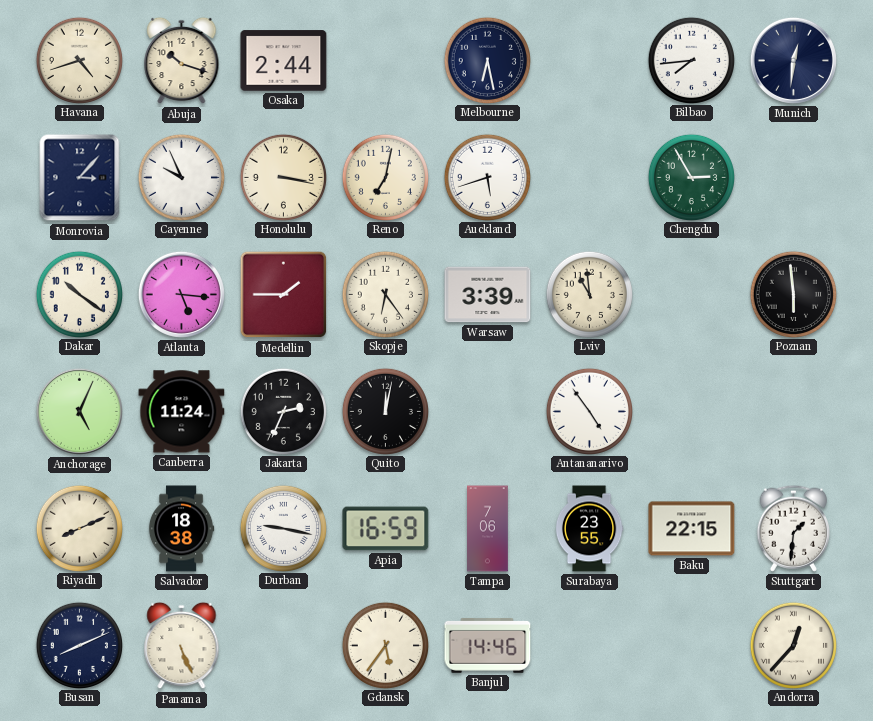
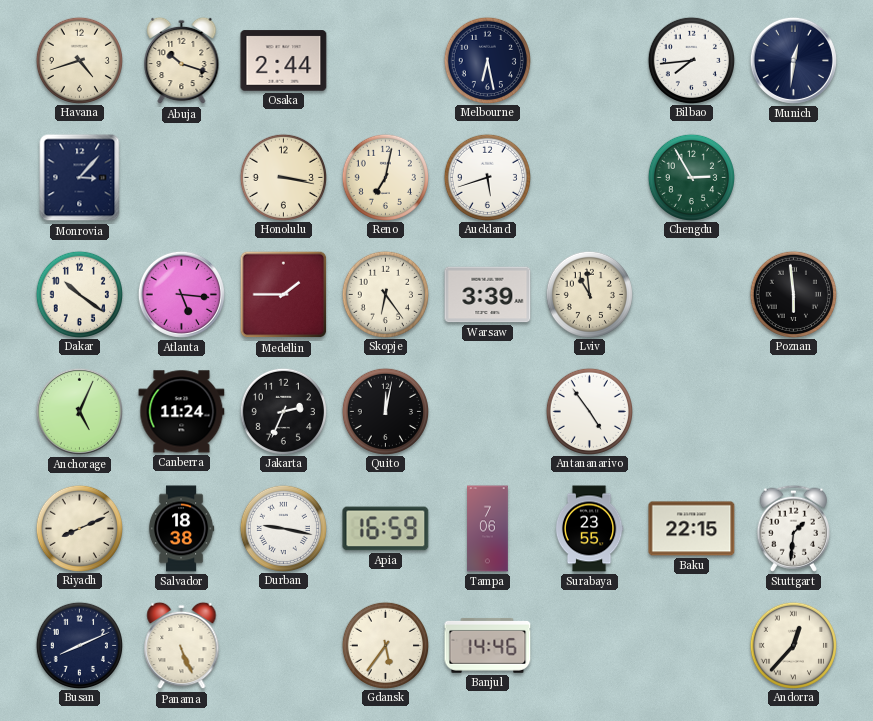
Cayenne: 9:56 -> none
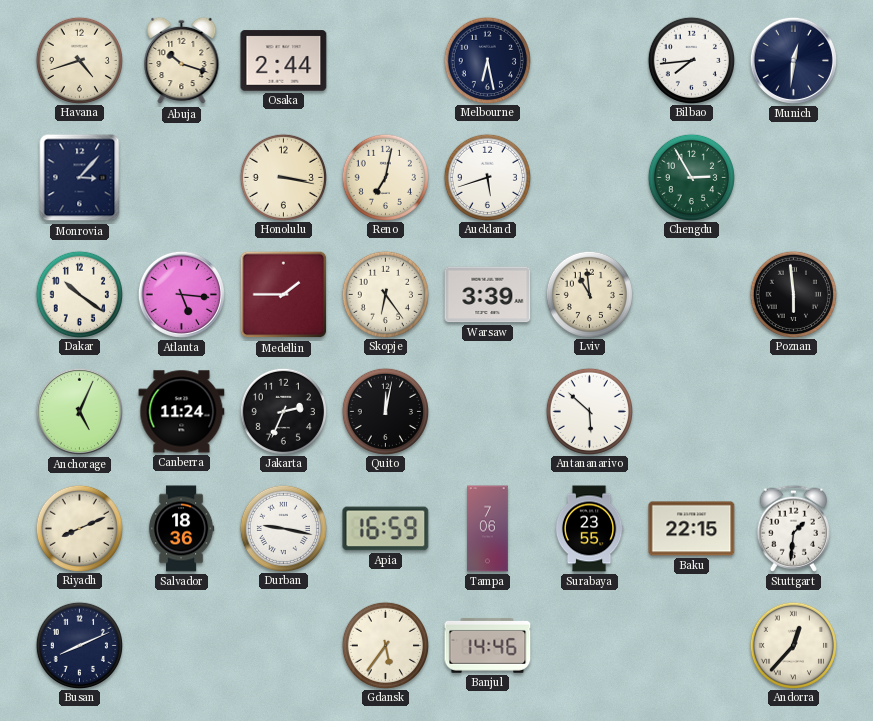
Antananarivo: 4:54 -> 5:52
Salvador: 18:38 -> 18:36
Panama: 5:26 -> none
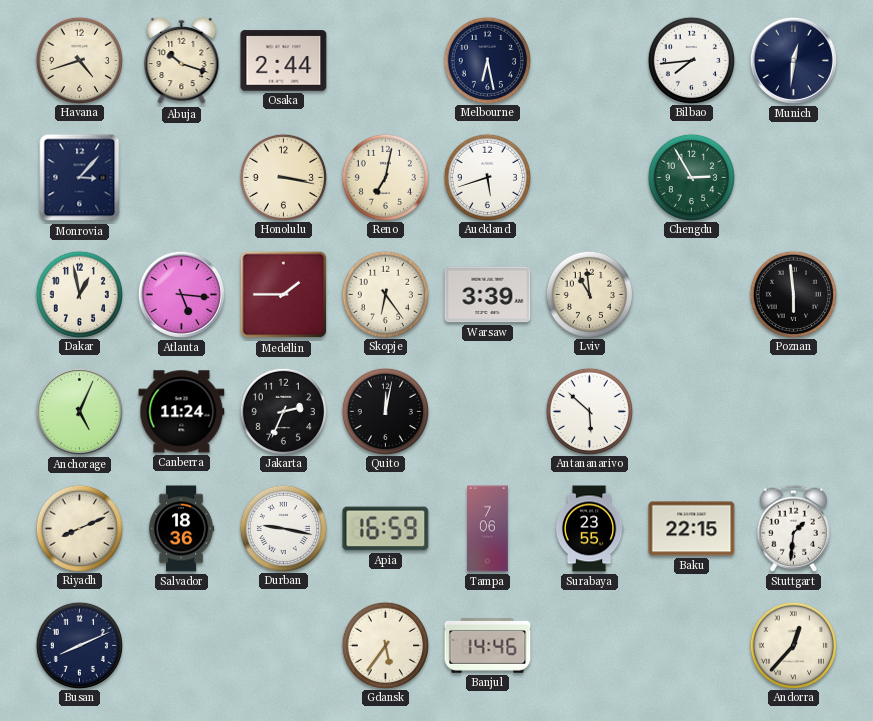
Dakar: 10:21 -> 12:58
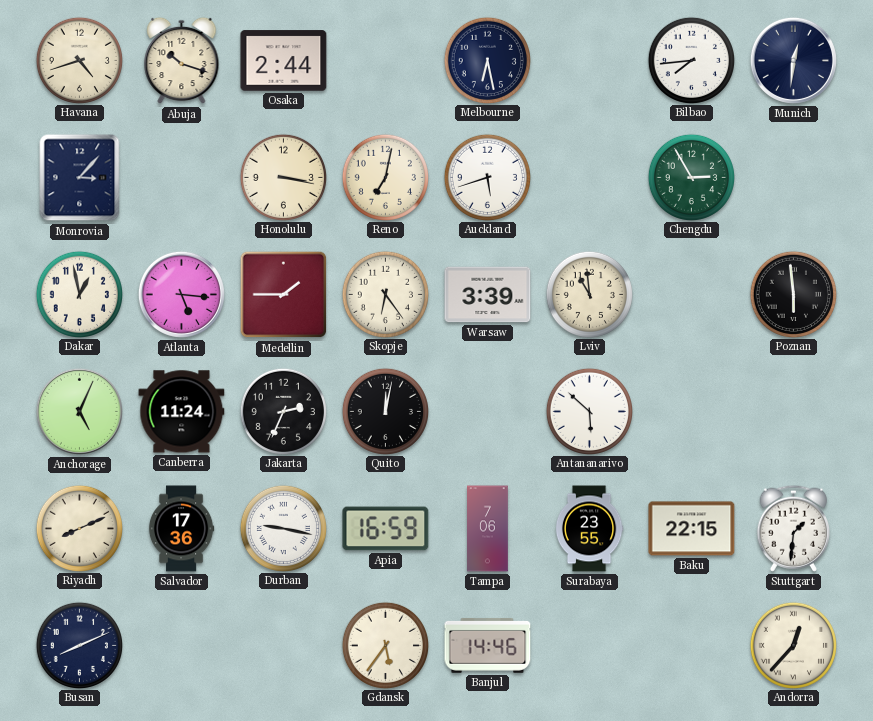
Salvador: 18:36 -> 17:36
